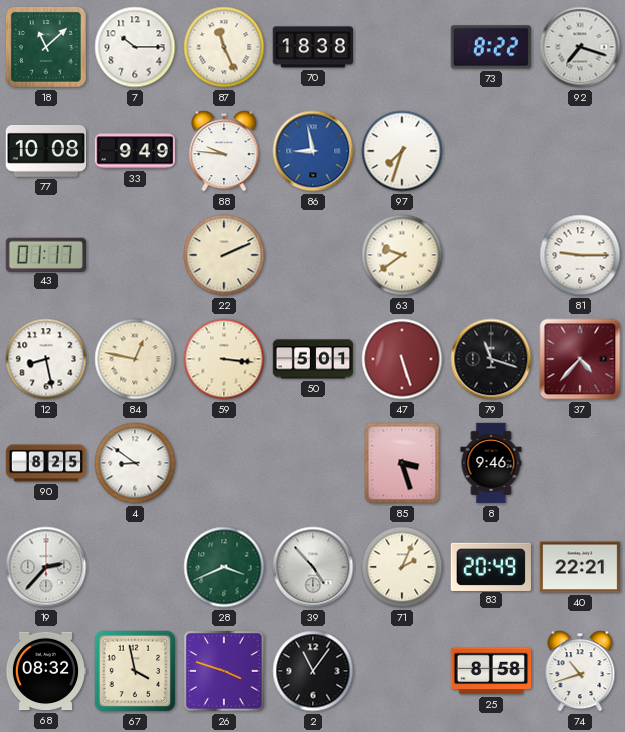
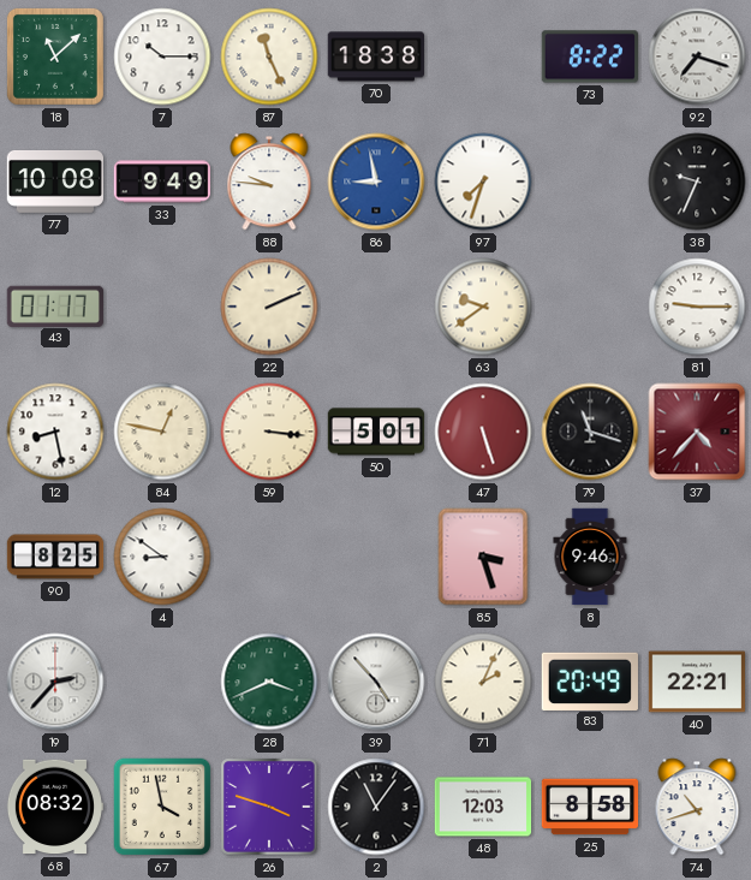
38: none -> 9:34
48: none -> 12:03
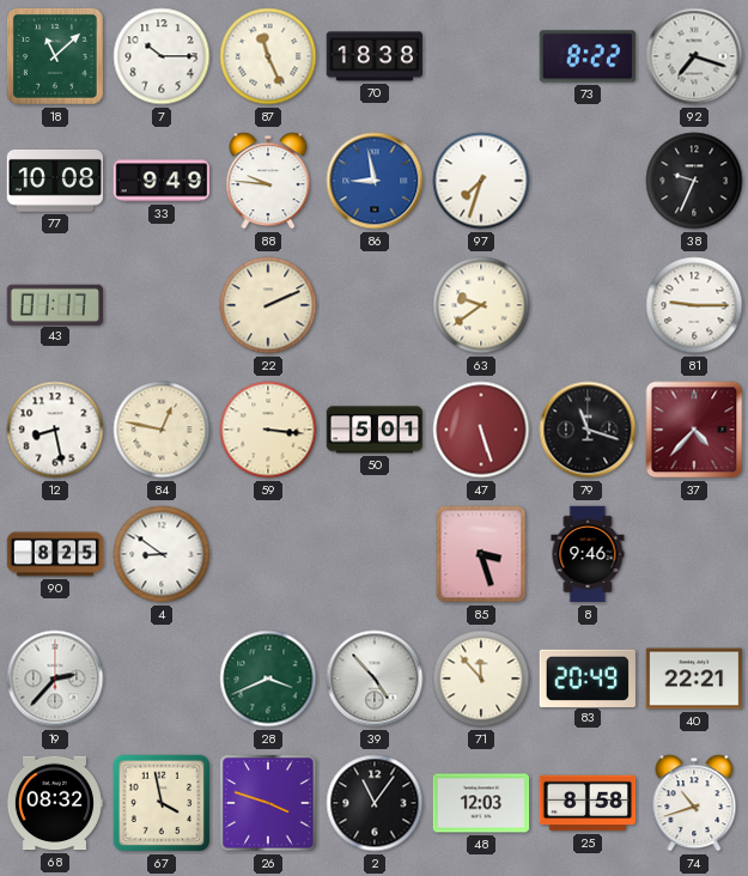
71: 2:04 -> 11:53
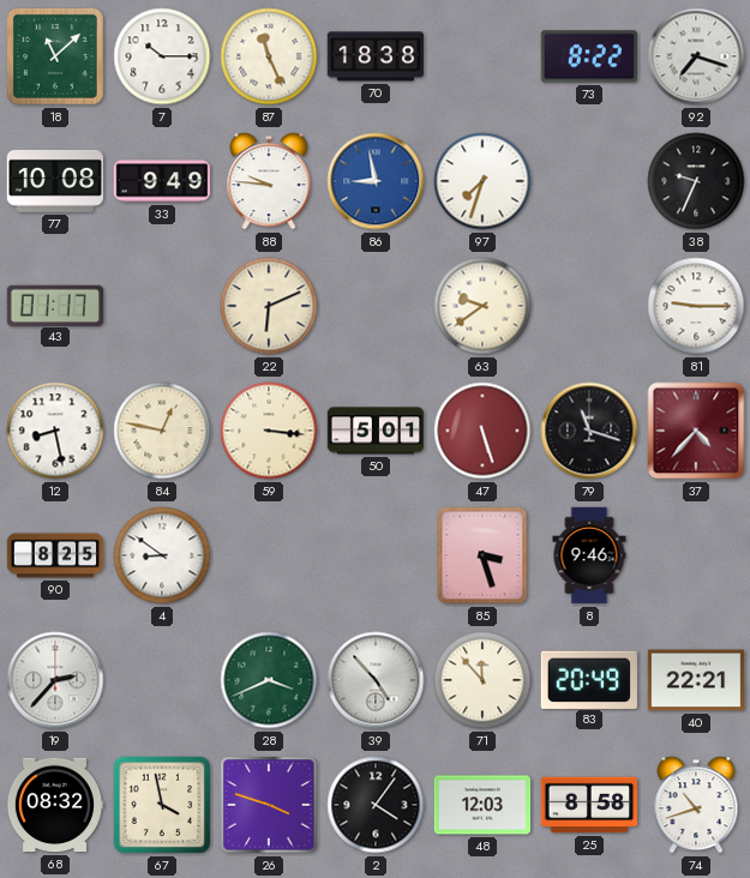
22: 2:11 -> 6:11
2: 11:06 -> 4:06
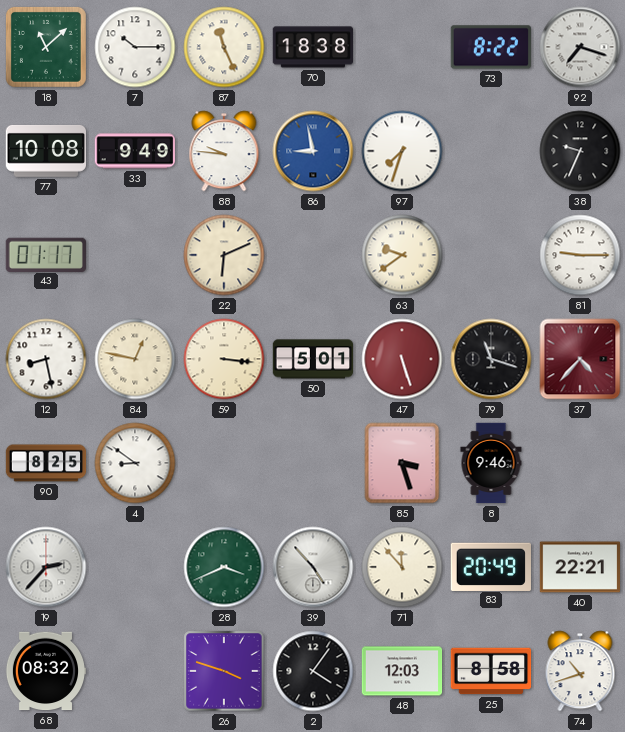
67: 3:58 -> none
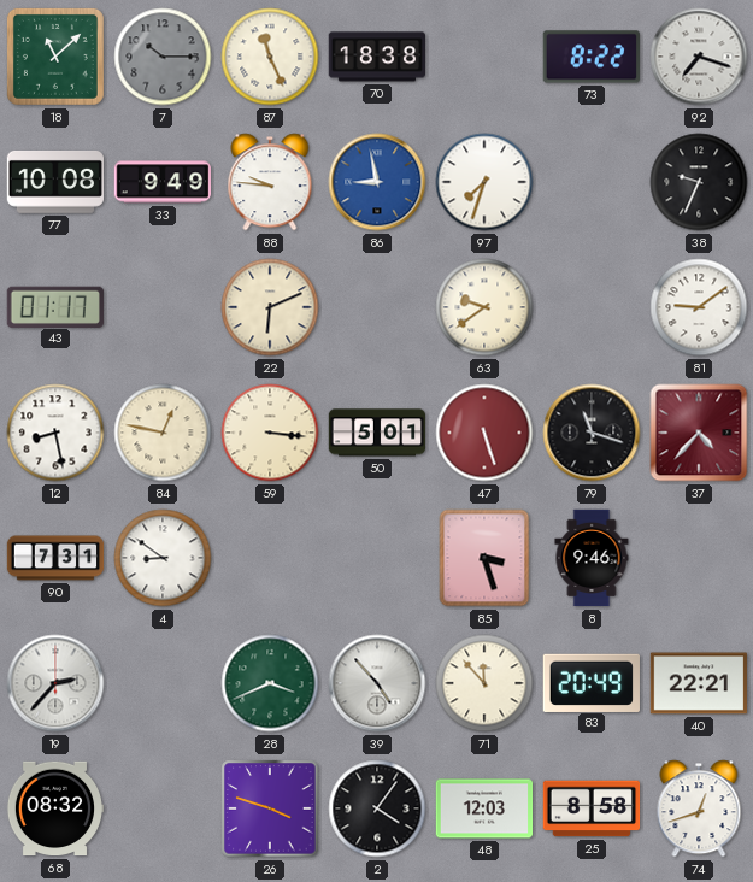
7 dial: white -> grey
81: 9:15 -> 9:09
90: 8:25 -> 7:31
74: 10:42 -> 12:42
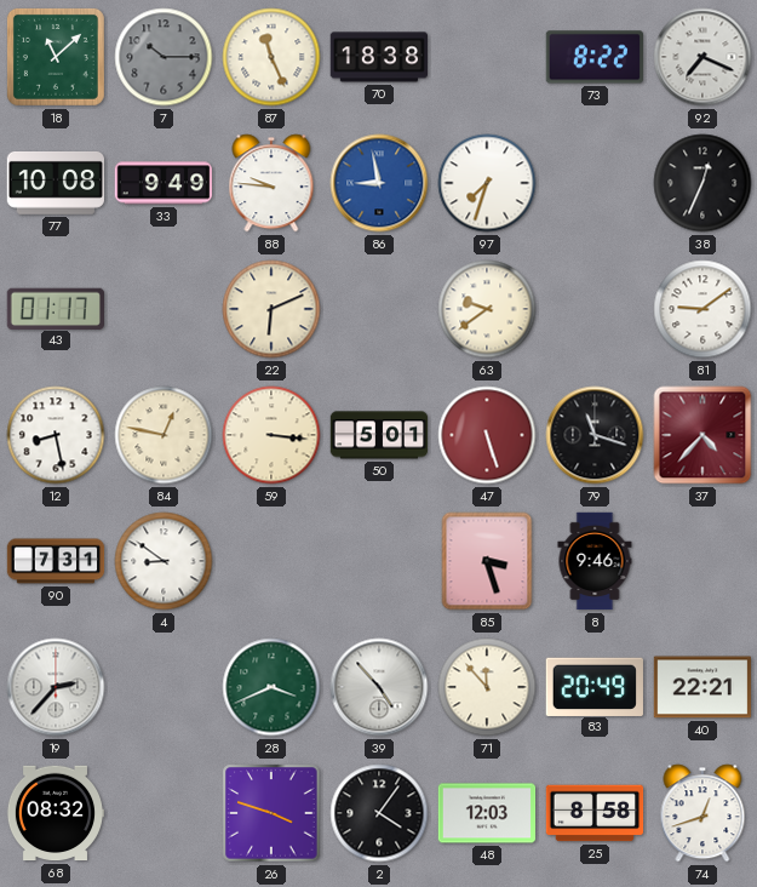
92: 7:18 -> 7:19
38: 9:34 -> 12:34
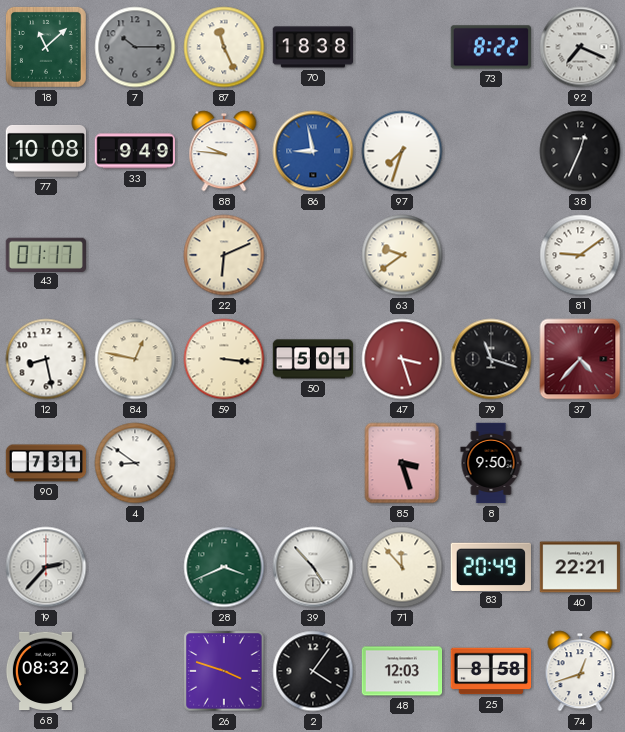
47: 5:27 -> 3:27
8: 9:46 -> 9:50
